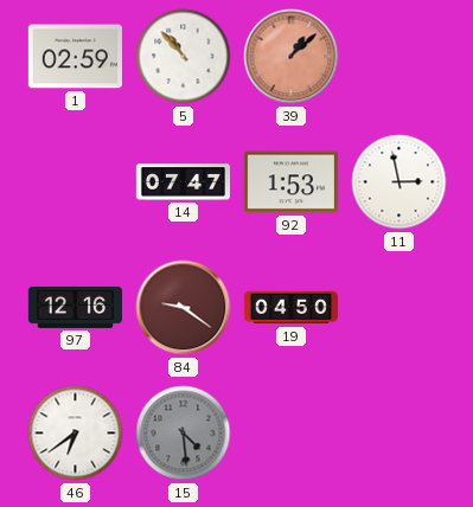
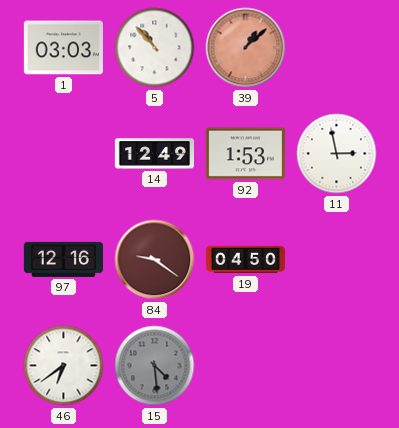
1: 02:59 -> 03:03
14: 07:47 -> 12:49
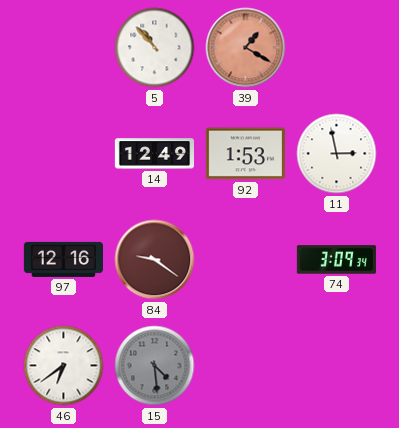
1: 03:03 -> none
39: 1:08 -> 1:20
19: 04:50 -> none
74: none -> 3:09
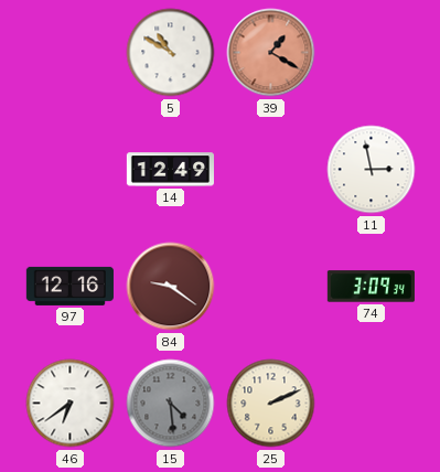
5: 10:53 -> 10:50
92: 1:53 -> none
25: none -> 2:11
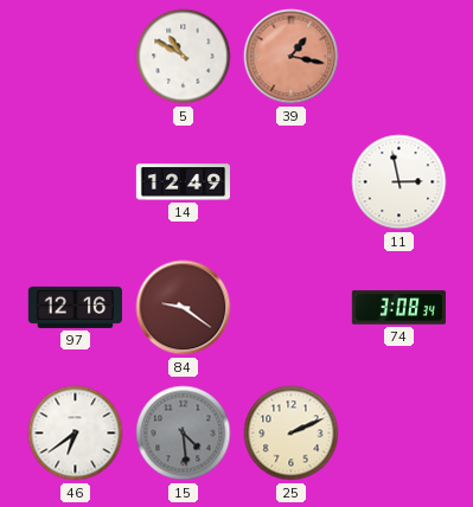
39: 1:20 -> 1:17
74: 3:09 -> 3:08
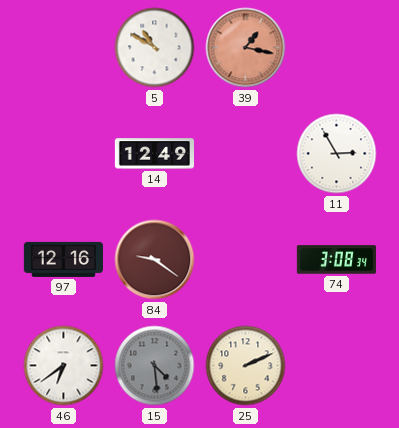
11: 2:58 -> 2:55
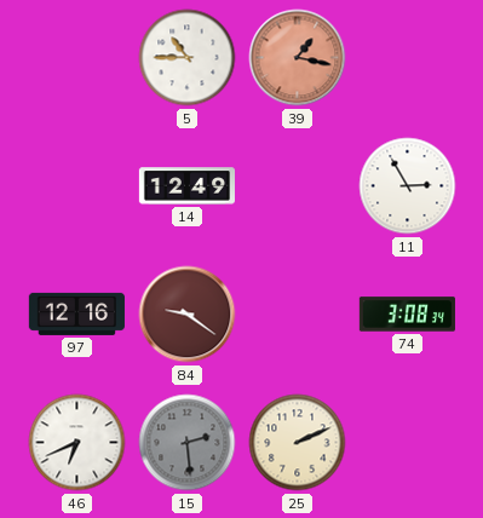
5: 10:50 -> 10:45
46: 6:39 -> 6:41
15: 4:29 -> 2:29
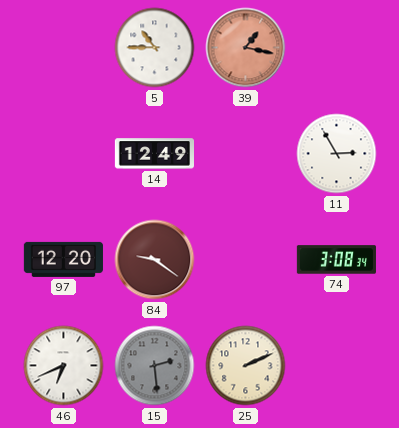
97: 12:16 -> 12:20
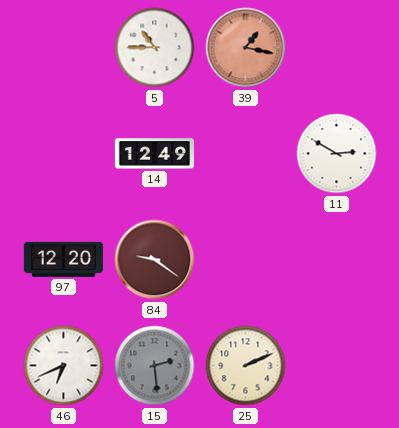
11: 2:55 -> 2:50
74: 3:08 -> none
